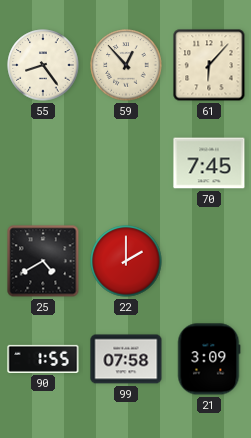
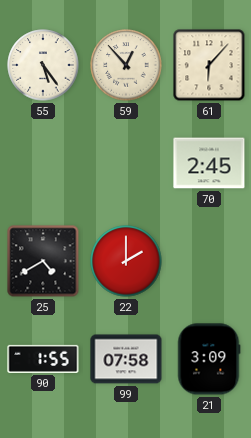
55: 8:24 -> 5:24
70: 7:45 -> 2:45
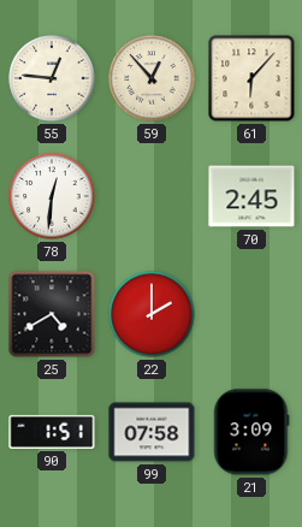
55: 5:24 -> 12:46
78: none -> 12:31
90: 1:55 -> 1:51
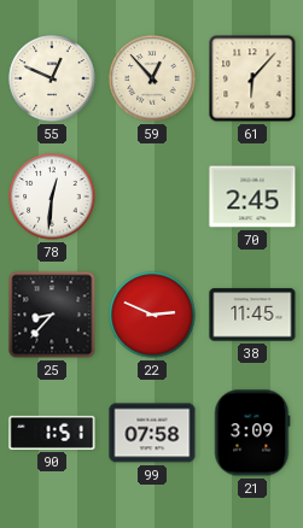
55: 12:46 -> 12:49
25: 4:40 -> 8:37
22: 2:00 -> 2:49
38: none -> 11:45
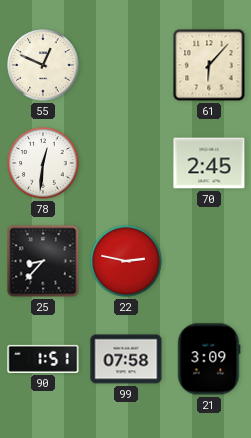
59: 12:53 -> none
22: 2:49 -> 2:47
38: 11:45 -> none
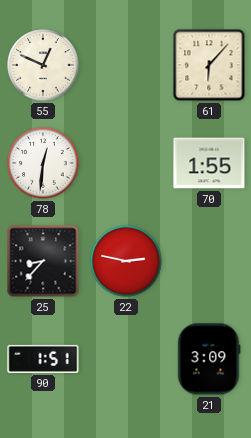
70: 2:45 -> 1:55
99: 07:58 -> none
